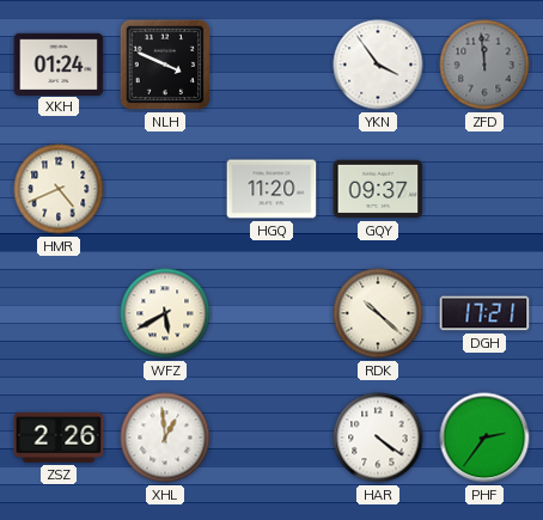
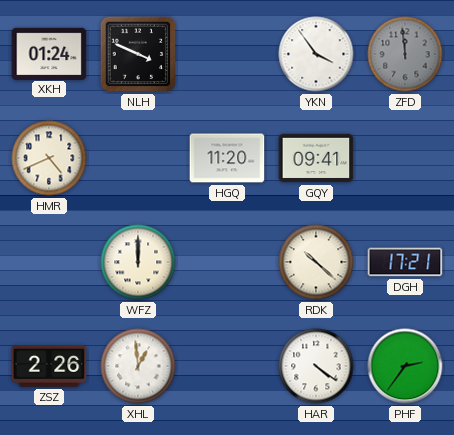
GQY: 09:37 -> 09:41
WFZ: 5:40 -> 12:00
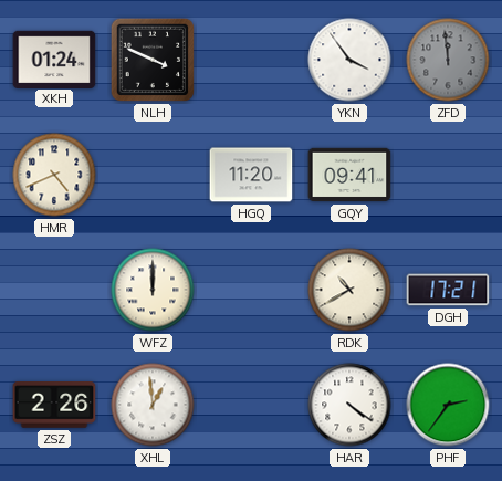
RDK: 10:22 -> 10:40
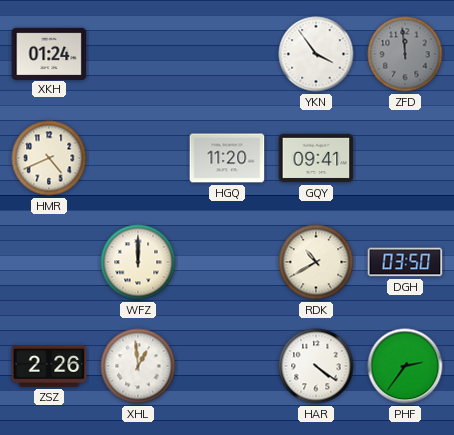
NLH: 3:49 -> none
DGH: 17:21 -> 03:50
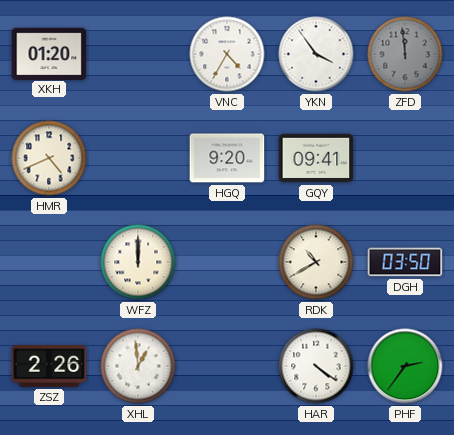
XKH: 01:24 -> 01:20
VNC: none -> 4:35
HGQ: 11:20 -> 9:20
